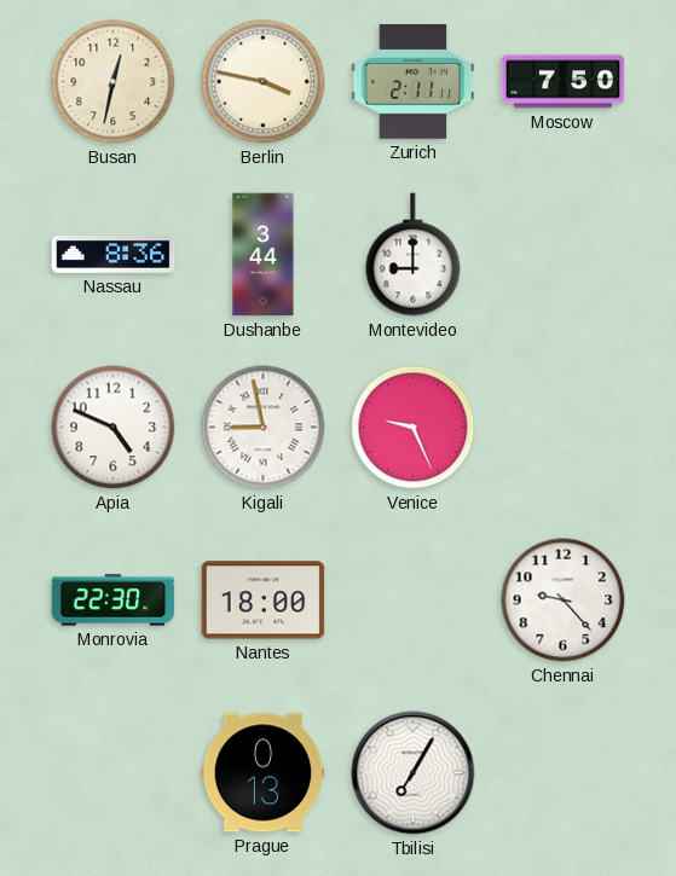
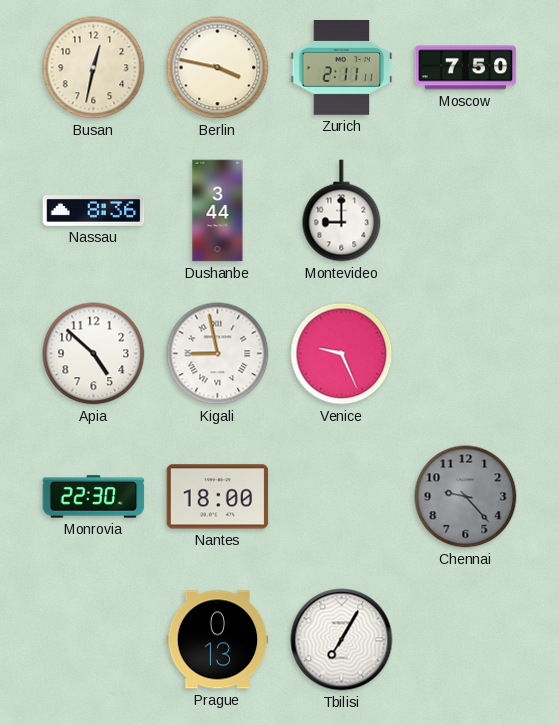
Apia: 4:49 -> 4:52
Chennai dial: white -> grey
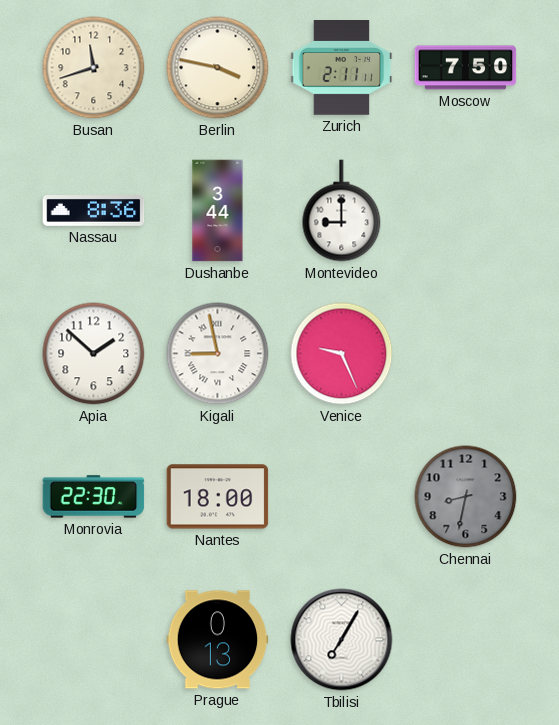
Busan: 12:32 -> 11:42
Apia: 4:52 -> 1:52
Chennai: 9:23 -> 8:32
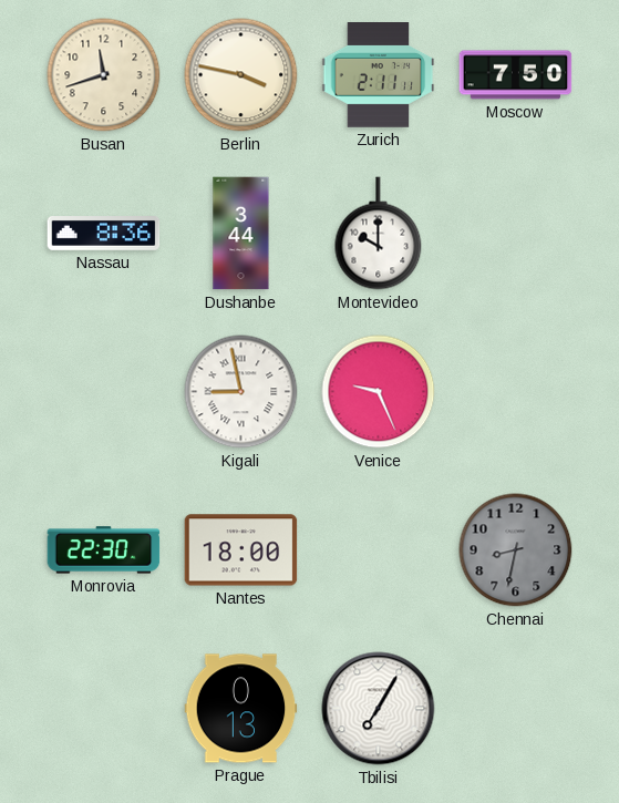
Montevideo: 9:00 -> 10:00
Apia: 1:52 -> none
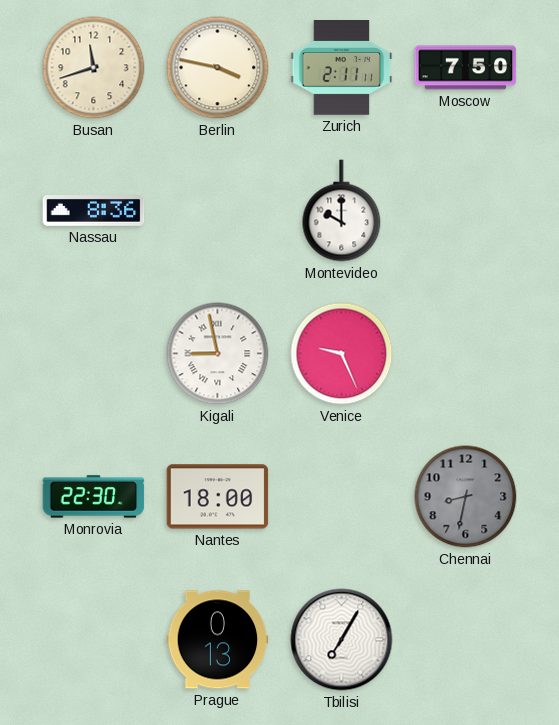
Dushanbe: 3:44 -> none
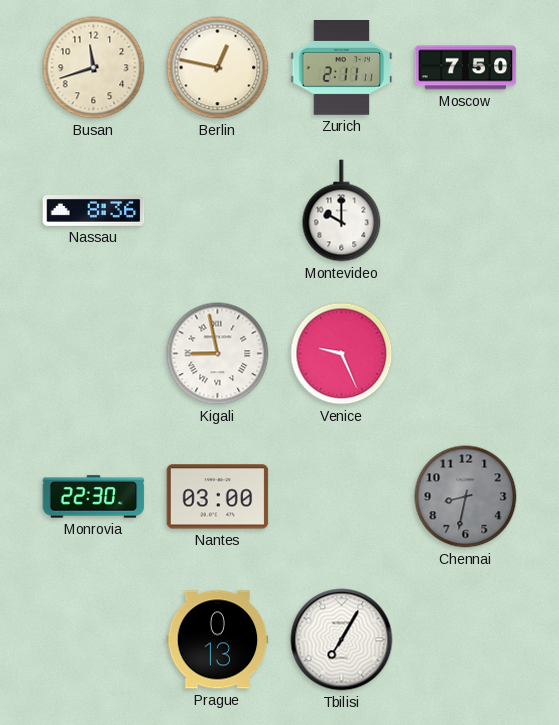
Berlin: 3:47 -> 12:47
Nantes: 18:00 -> 03:00
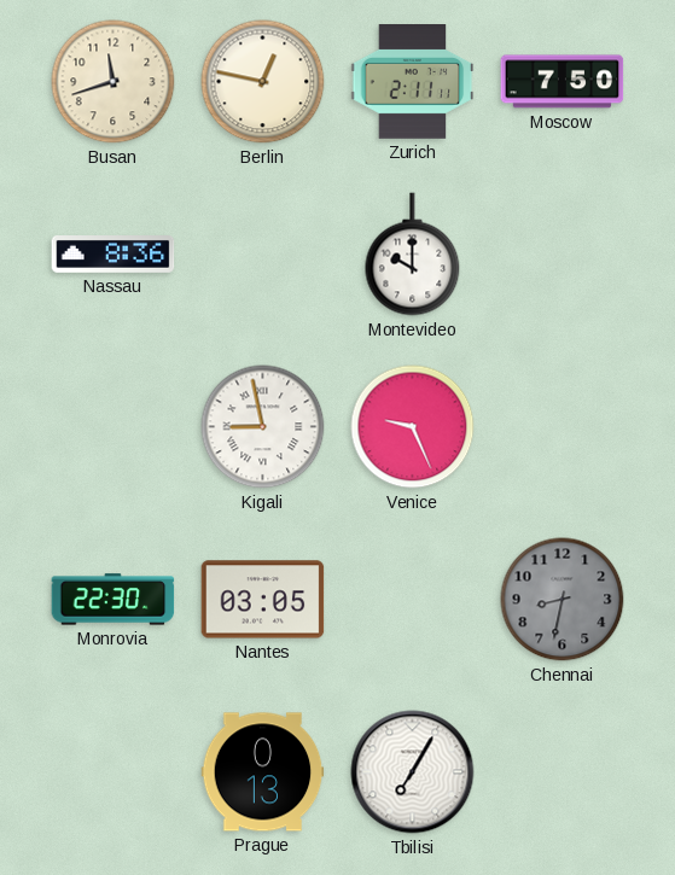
Nantes: 03:00 -> 03:05
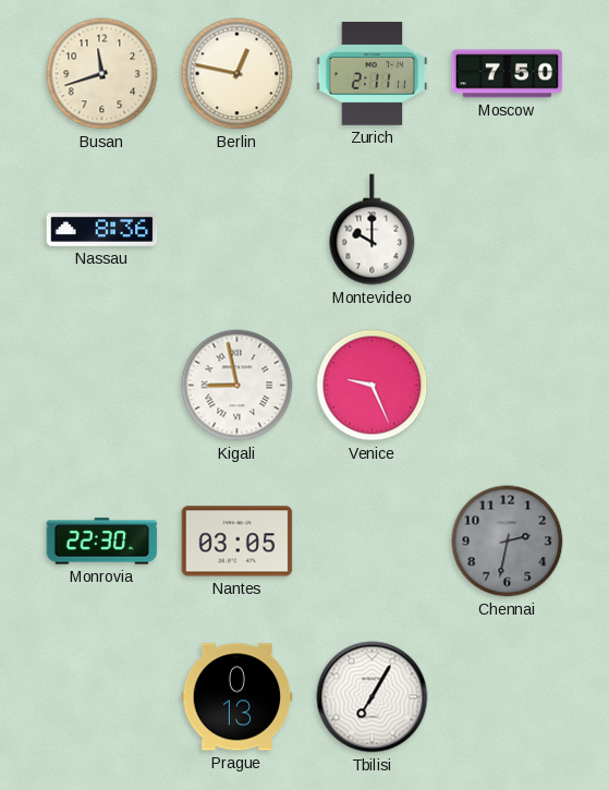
Chennai: 8:32 -> 2:32
